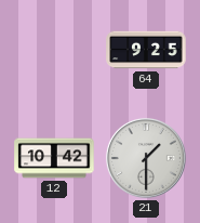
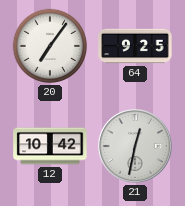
20: none -> 7:06
21: 1:30 -> 12:32
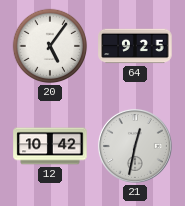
20: 7:06 -> 5:06
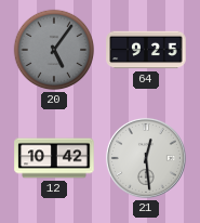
20 dial: white -> grey
21: 12:32 -> 12:29
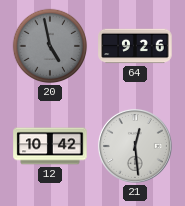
20: 5:06 -> 4:58
64: 9:25 -> 9:26
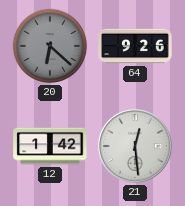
20: 4:58 -> 6:22
12: 10:42 -> 1:42
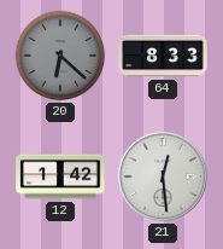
64: 9:26 -> 8:33
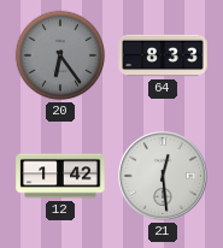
20: 6:22 -> 6:24
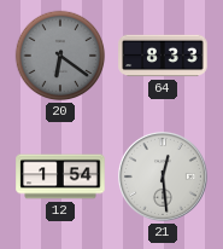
20: 6:24 -> 6:21
12: 1:42 -> 1:54
